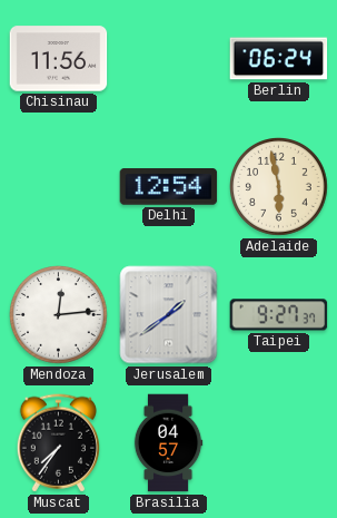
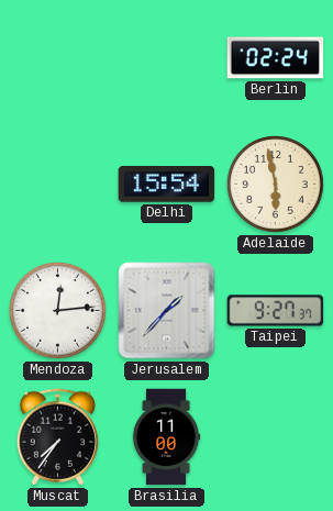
Chisinau: 11:56 -> none
Berlin: 06:24 -> 02:24
Delhi: 12:54 -> 15:54
Jerusalem: 1:39 -> 1:37
Brasilia: 04:57 -> 11:00
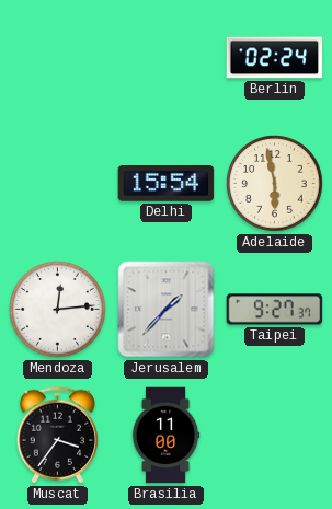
Muscat: 7:36 -> 3:36
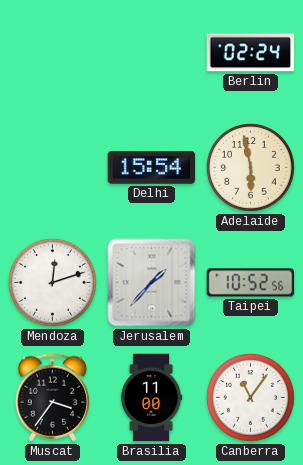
Mendoza: 12:14 -> 12:12
Taipei: 9:27 -> 10:52
Canberra: none -> 11:06
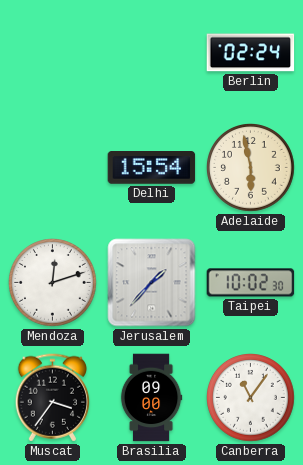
Taipei: 10:52 -> 10:02
Brasilia: 11:00 -> 09:00
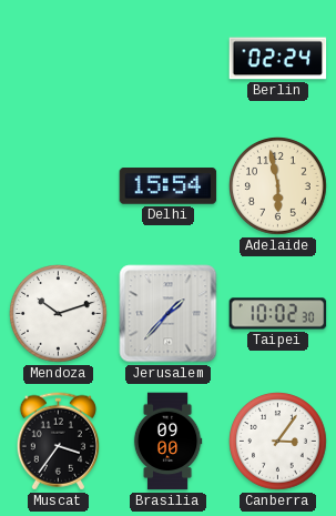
Mendoza: 12:12 -> 10:12
Canberra: 11:06 -> 3:06
